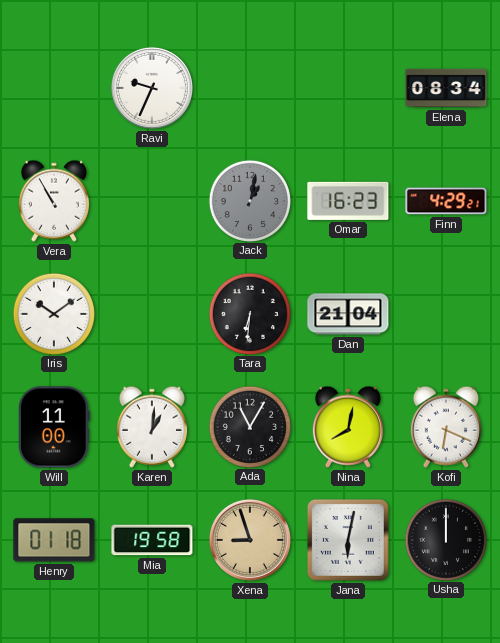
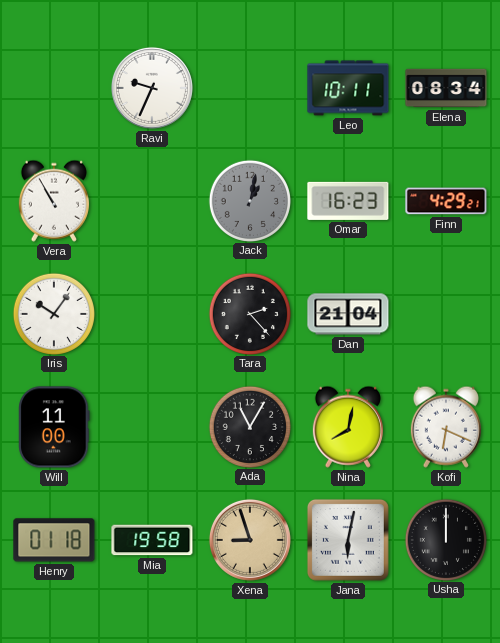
Leo: none -> 10:11
Iris: 10:09 -> 10:06
Tara: 6:31 -> 2:23
Karen: 1:01 -> none
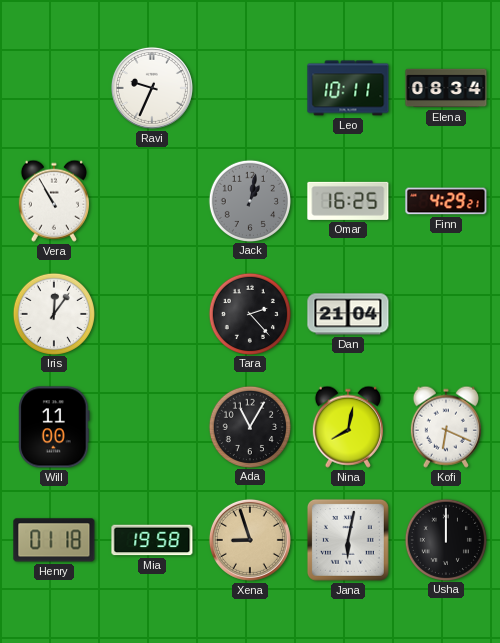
Omar: 16:23 -> 16:25
Iris: 10:06 -> 12:06
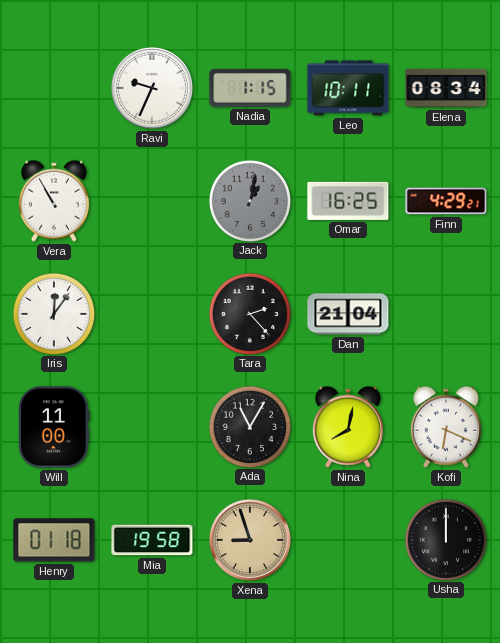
Nadia: none -> 1:15
Jana: 6:02 -> none
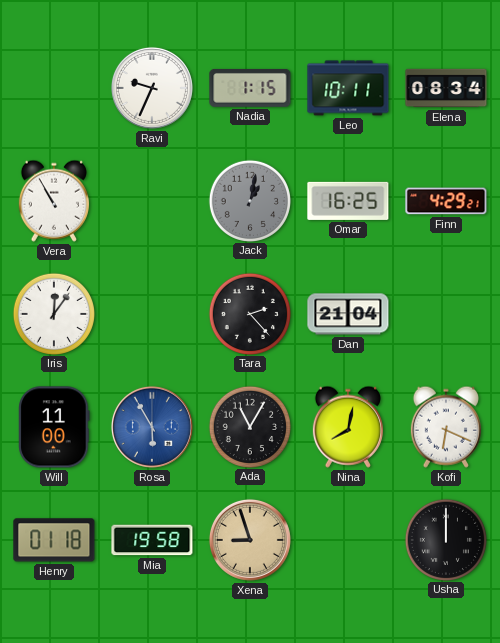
Rosa: none -> 5:55
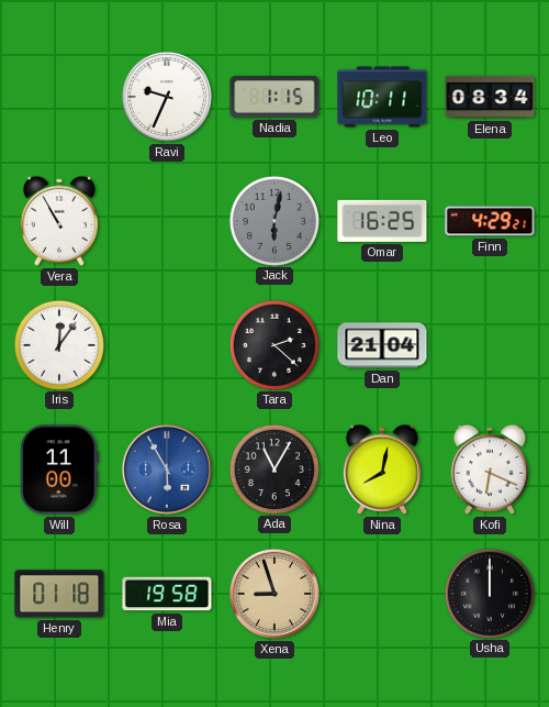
Jack: 1:02 -> 6:02
Tara: 2:23 -> 2:22
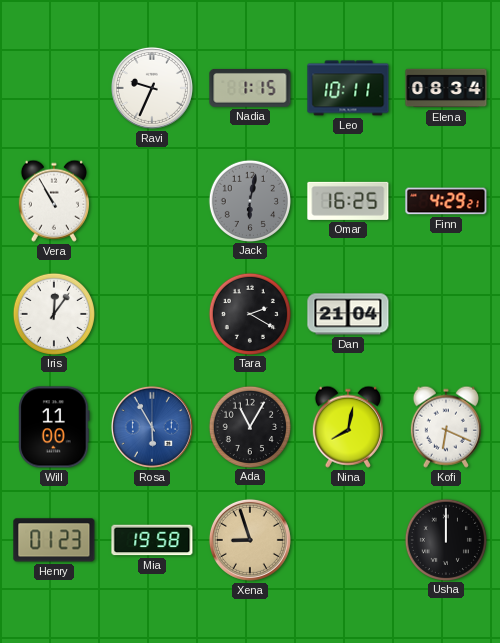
Tara: 2:22 -> 2:20
Henry: 01:18 -> 01:23
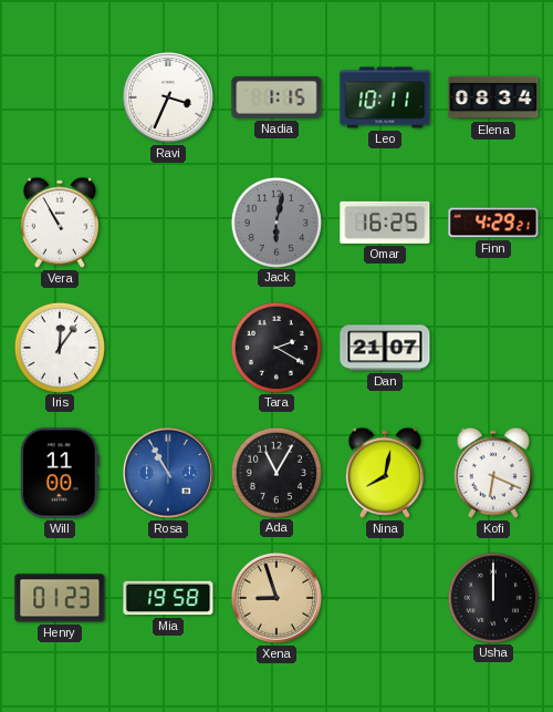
Ravi: 9:34 -> 3:34
Dan: 21:04 -> 21:07
Rosa: 5:55 -> 10:55
